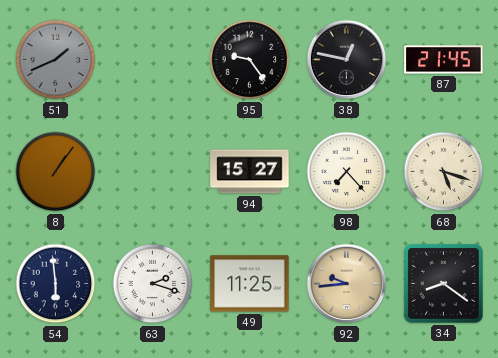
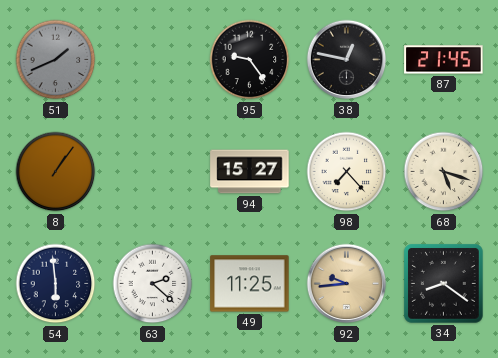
63: 2:18 -> 2:22
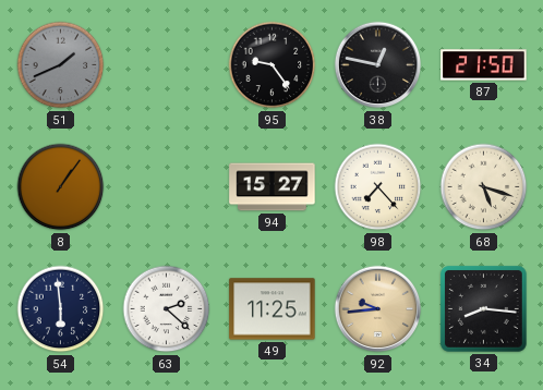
87: 21:45 -> 21:50
34: 8:21 -> 8:16
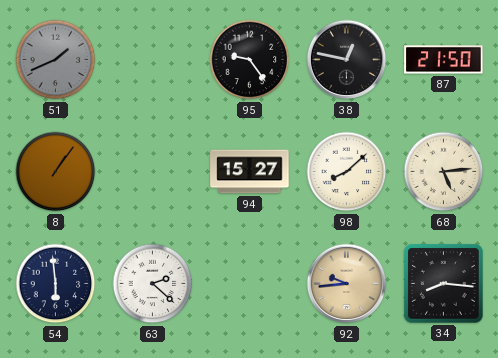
98: 7:23 -> 8:08
68: 5:18 -> 5:14
49: 11:25 -> none
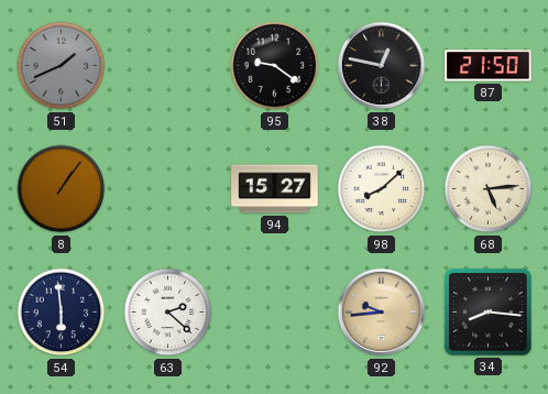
95: 9:24 -> 9:21
